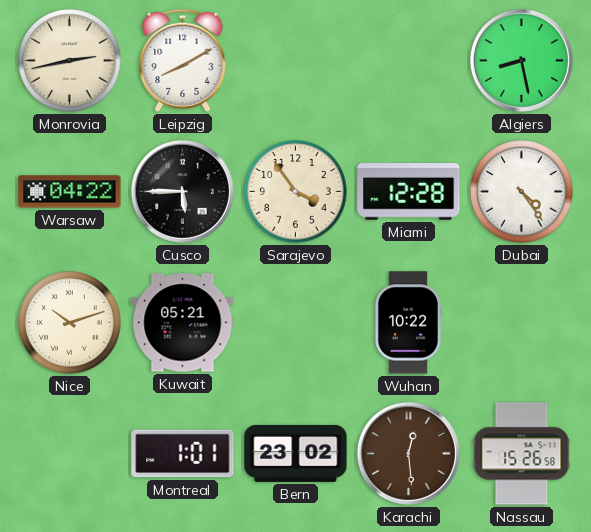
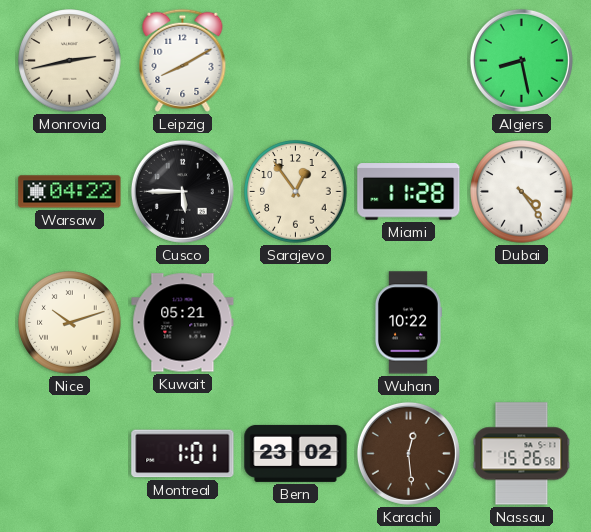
Sarajevo: 3:54 -> 12:54
Miami: 12:28 -> 11:28
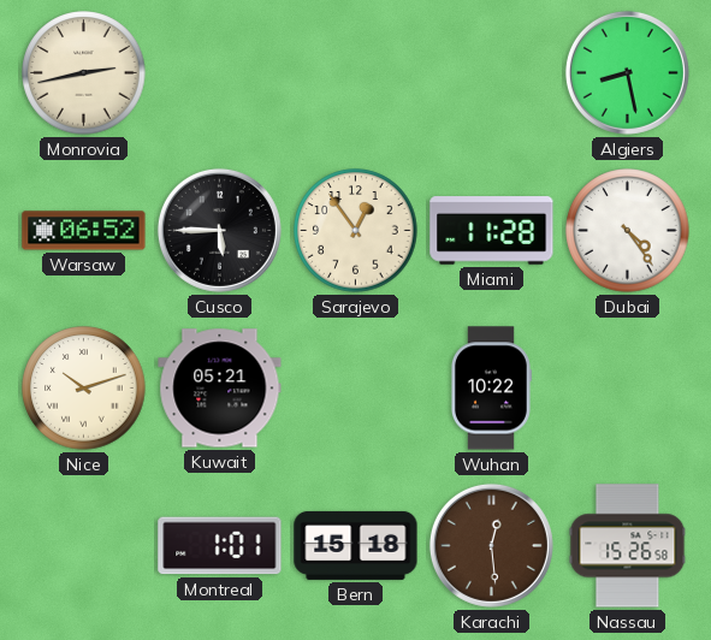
Leipzig: 8:10 -> none
Warsaw: 04:22 -> 06:52
Bern: 23:02 -> 15:18
